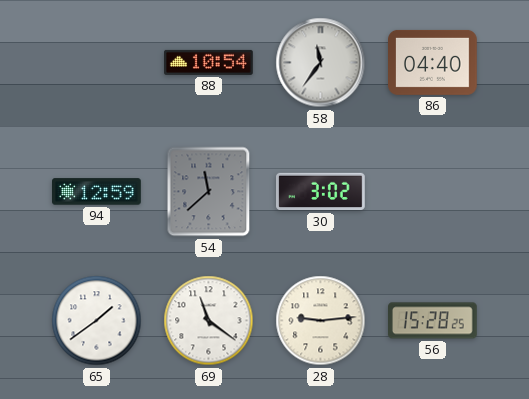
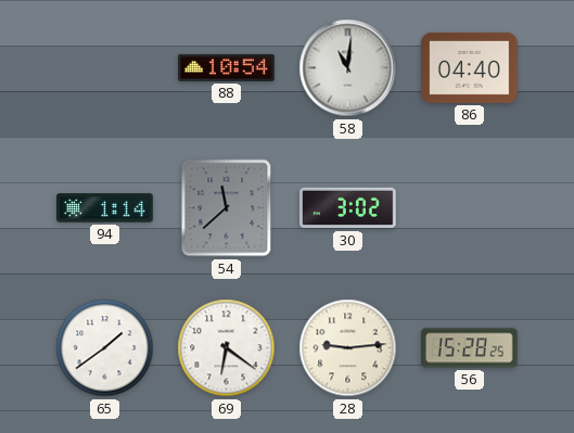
58: 11:36 -> 11:01
94: 12:59 -> 1:14
69: 11:21 -> 6:21
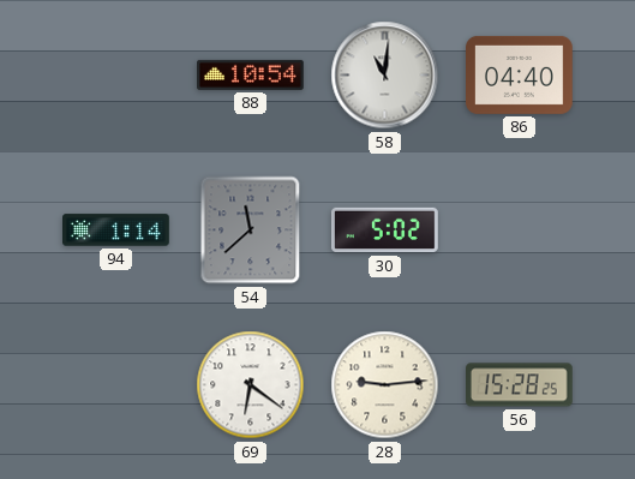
30: 3:02 -> 5:02
65: 1:39 -> none
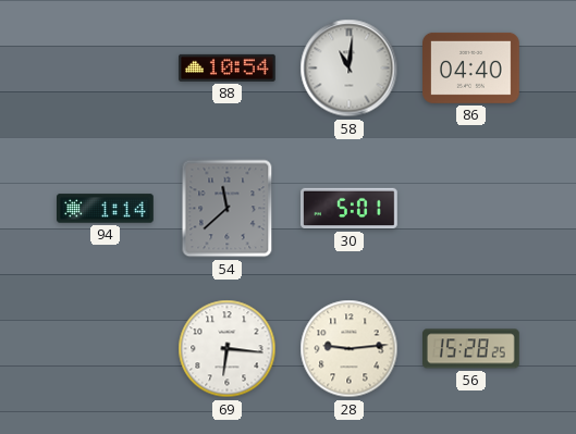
30: 5:02 -> 5:01
69: 6:21 -> 6:16
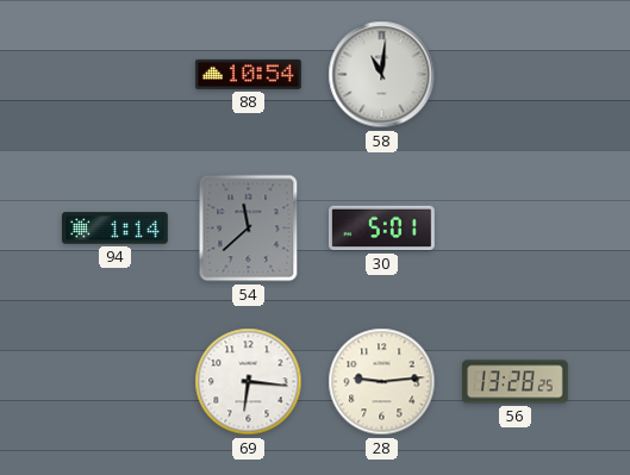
86: 04:40 -> none
56: 15:28 -> 13:28
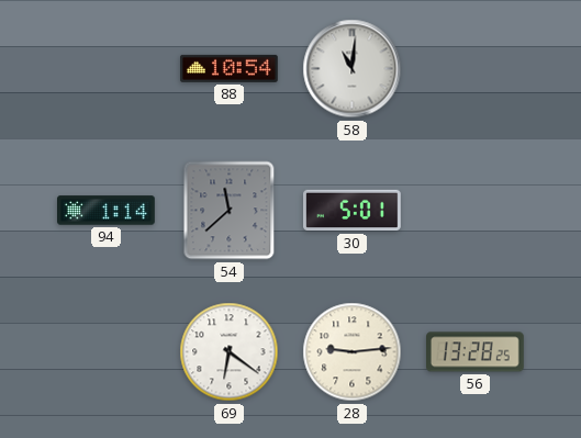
69: 6:16 -> 6:21
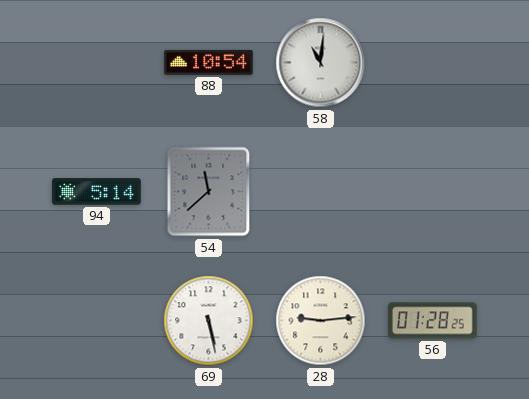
94: 1:14 -> 5:14
30: 5:01 -> none
69: 6:21 -> 5:28
56: 13:28 -> 01:28
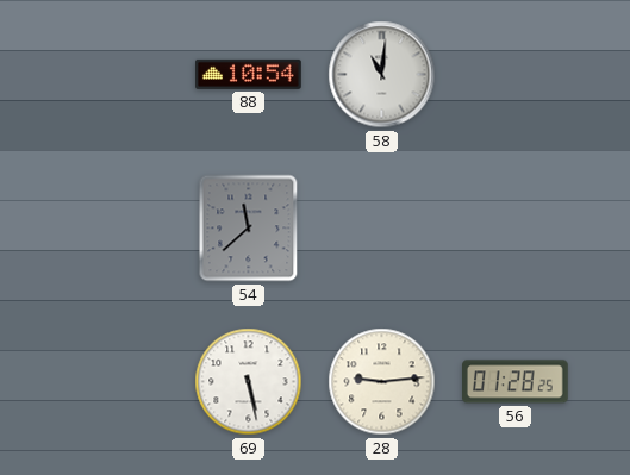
94: 5:14 -> none
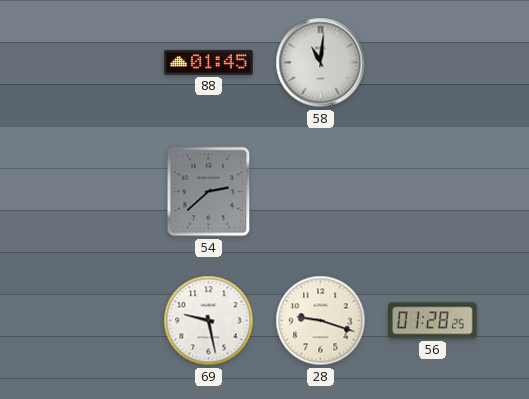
88: 10:54 -> 01:45
54: 11:38 -> 2:38
69: 5:28 -> 9:28
28: 9:14 -> 9:18
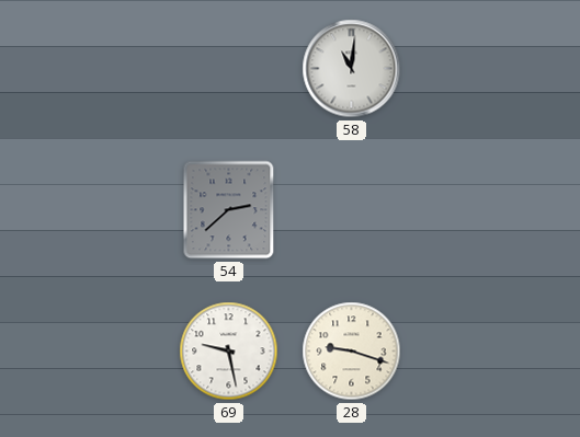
88: 01:45 -> none
56: 01:28 -> none
